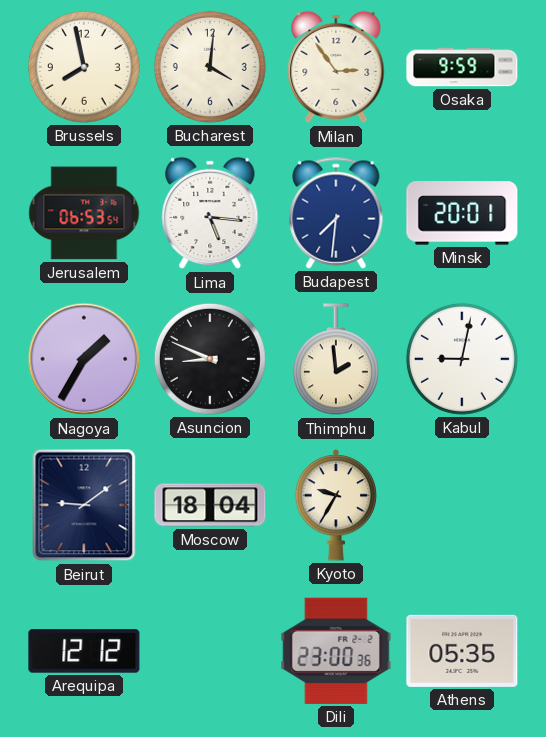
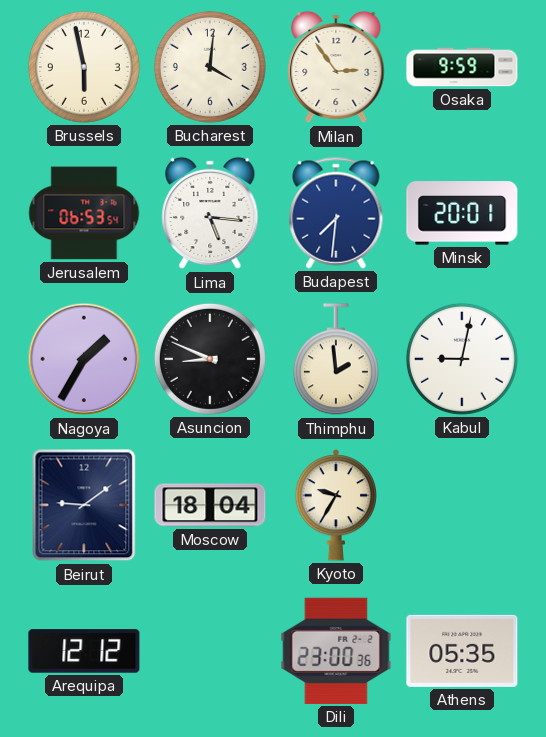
Brussels: 7:58 -> 5:58
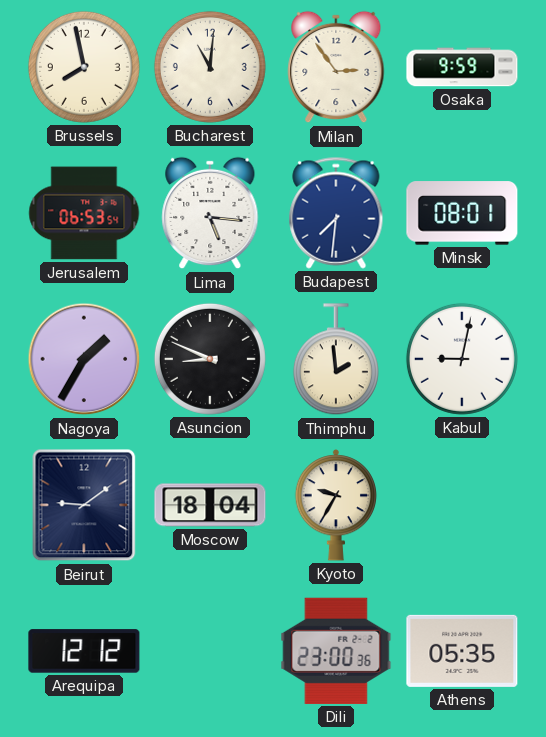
Brussels: 5:58 -> 7:58
Bucharest: 4:01 -> 11:01
Minsk: 20:01 -> 08:01
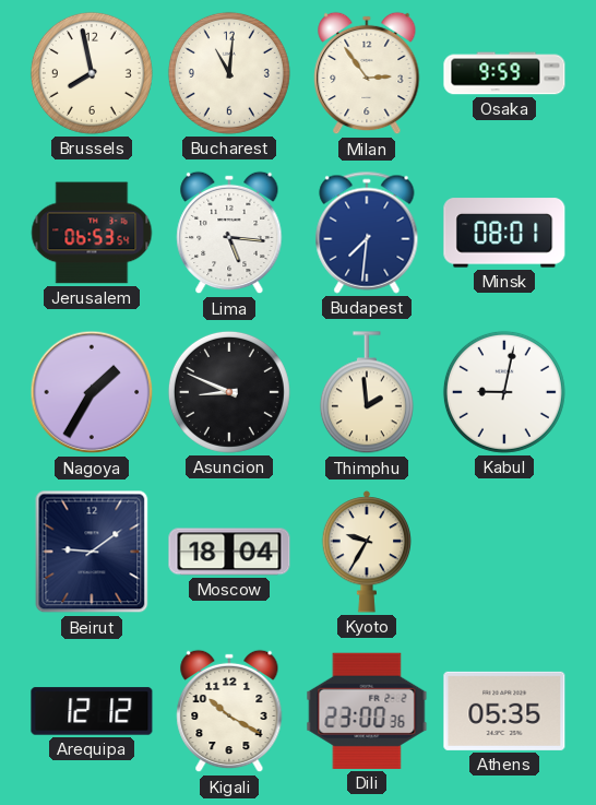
Kigali: none -> 10:20
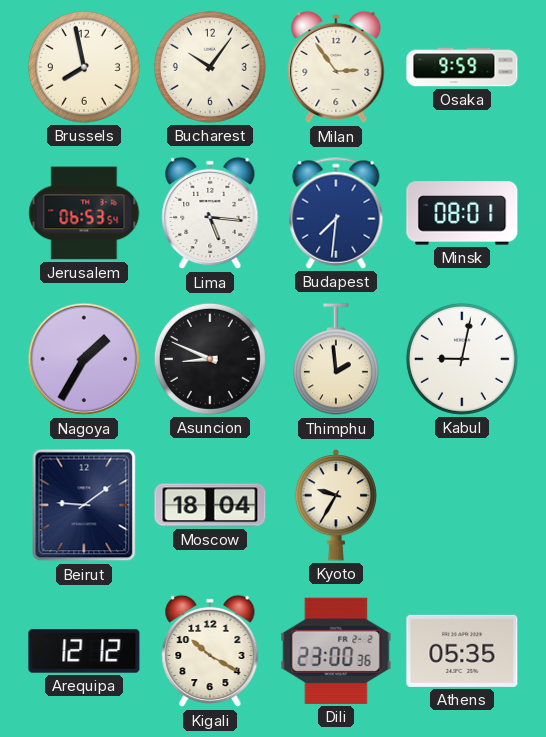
Bucharest: 11:01 -> 10:06
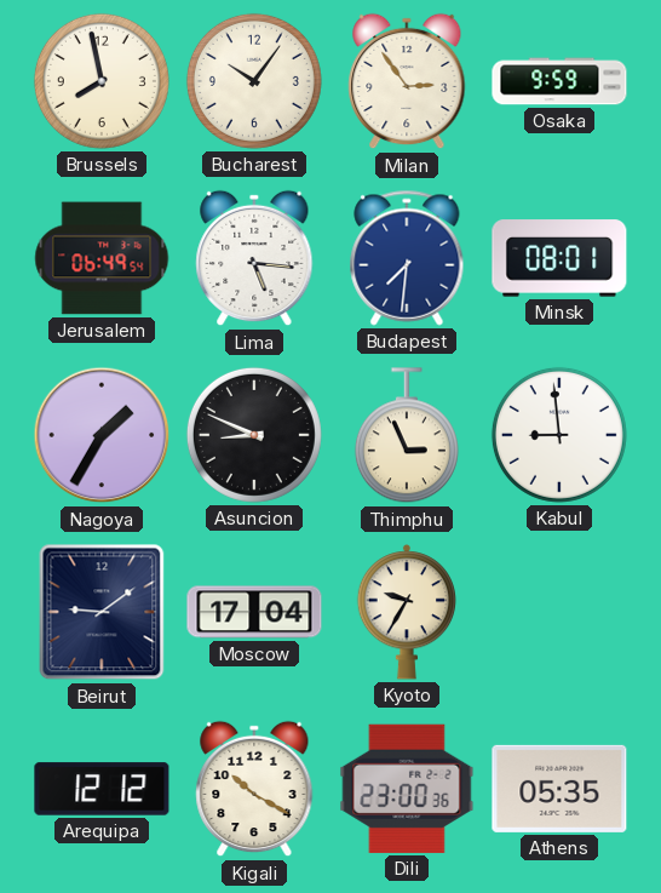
Jerusalem: 06:53 -> 06:49
Thimphu: 1:59 -> 2:56
Kabul: 9:02 -> 8:59
Moscow: 18:04 -> 17:04
